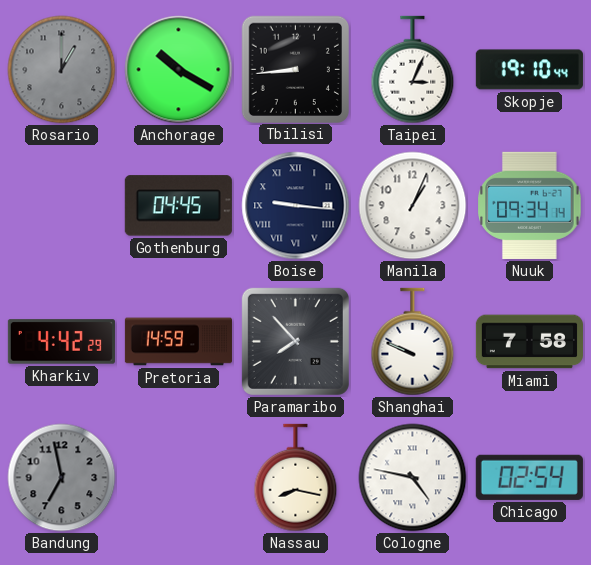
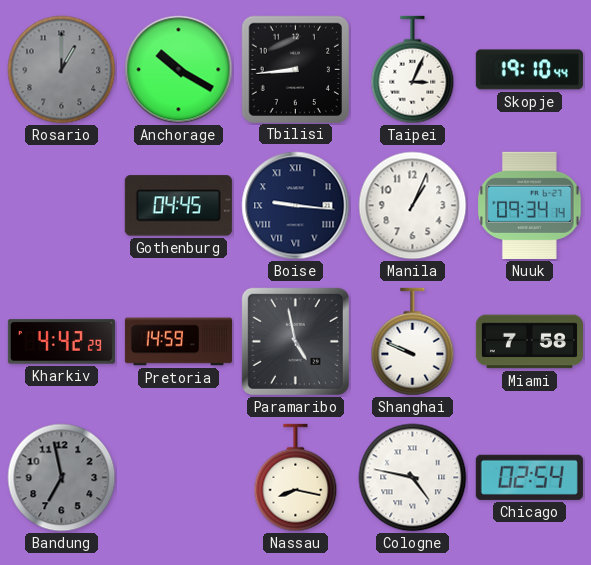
Paramaribo: 7:53 -> 4:58
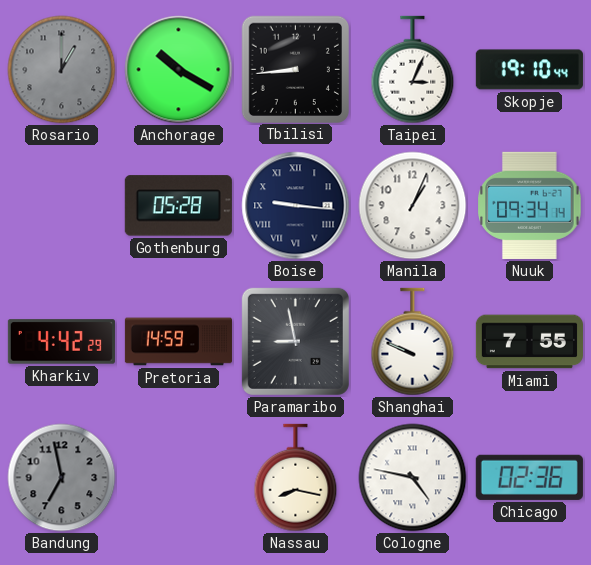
Gothenburg: 04:45 -> 05:28
Paramaribo: 4:58 -> 8:58
Miami: 7:58 -> 7:55
Chicago: 02:54 -> 02:36
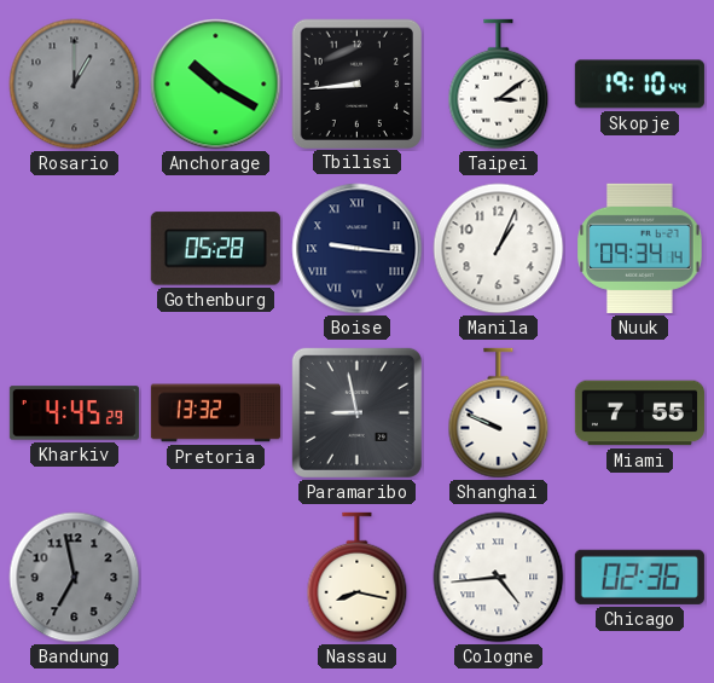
Taipei: 3:04 -> 3:09
Kharkiv: 4:42 -> 4:45
Pretoria: 14:59 -> 13:32
Cologne: 4:47 -> 4:44
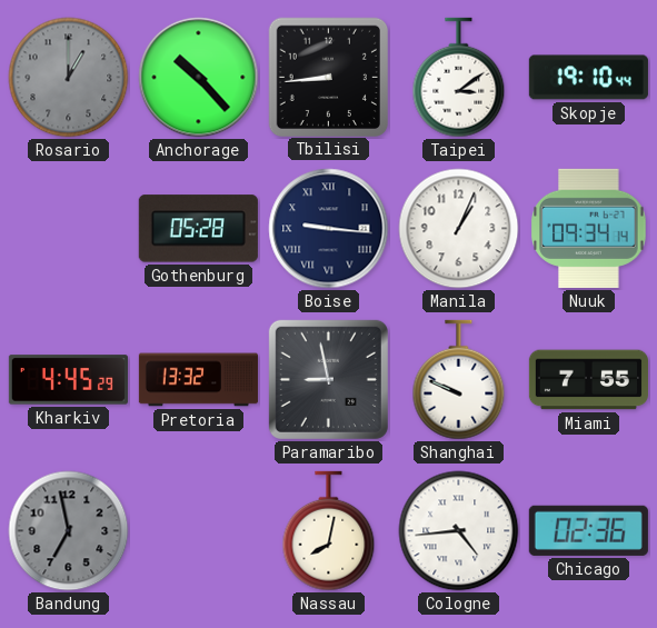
Anchorage: 10:20 -> 10:23
Nassau: 8:17 -> 8:02
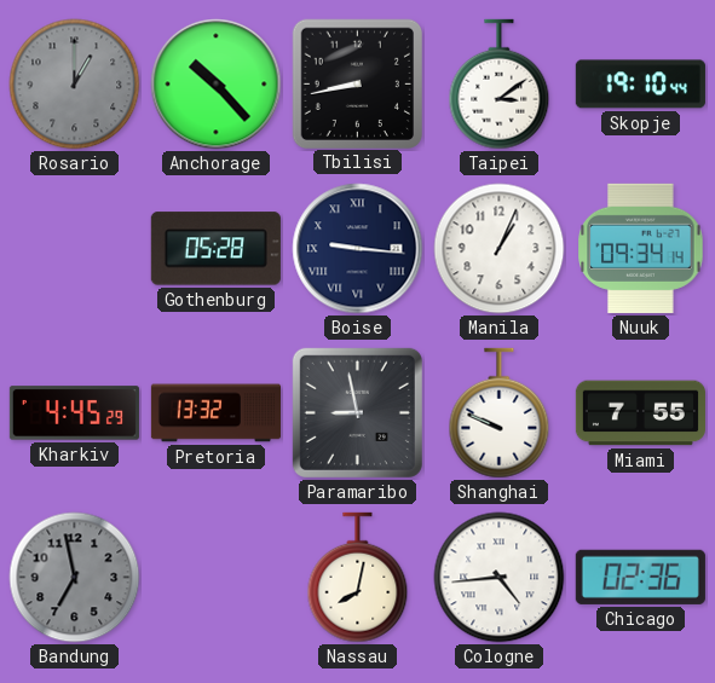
Tbilisi: 8:44 -> 8:43
